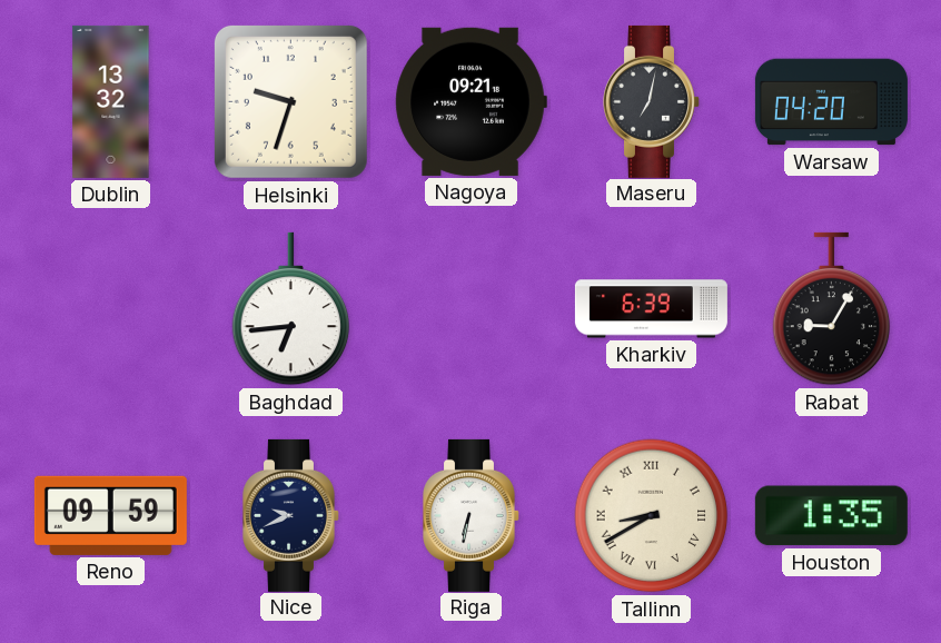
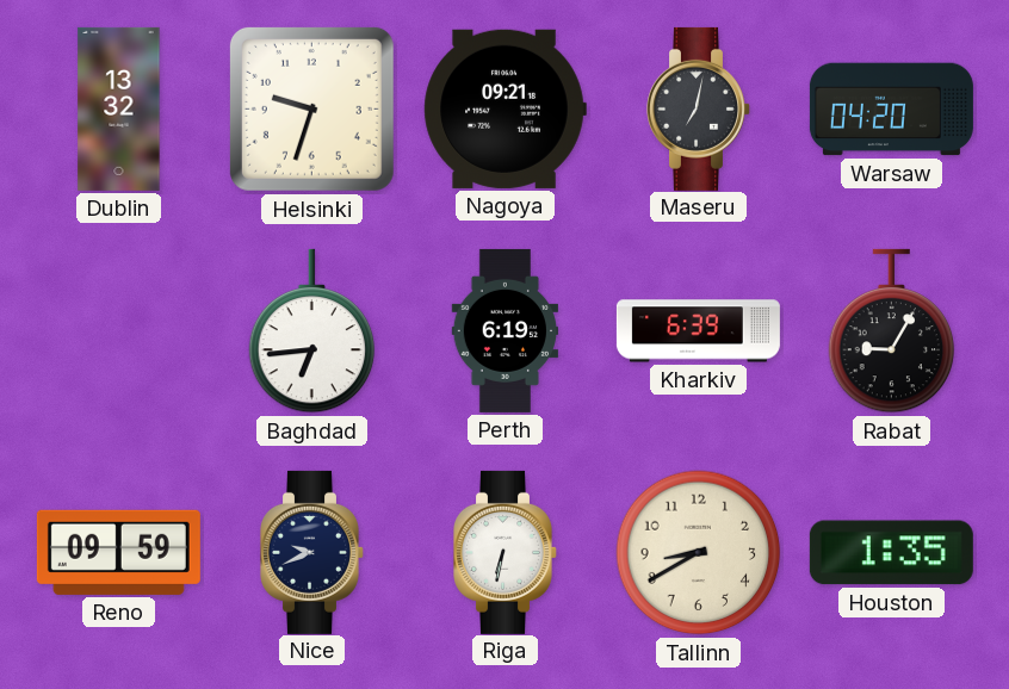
Perth: none -> 6:19
Tallinn numerals: Roman -> Arabic
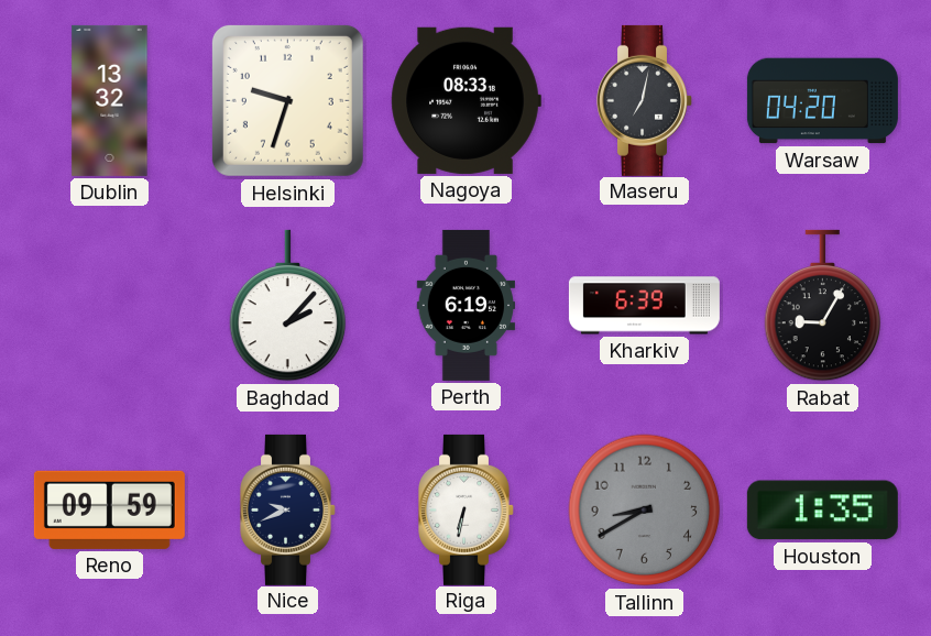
Nagoya: 09:21 -> 08:33
Baghdad: 6:44 -> 2:07
Tallinn dial: cream -> grey
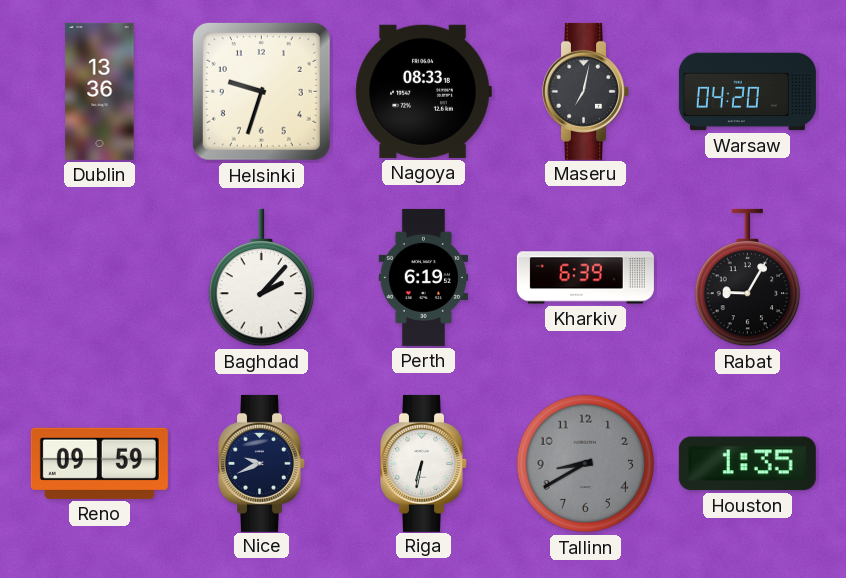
Dublin: 13:32 -> 13:36
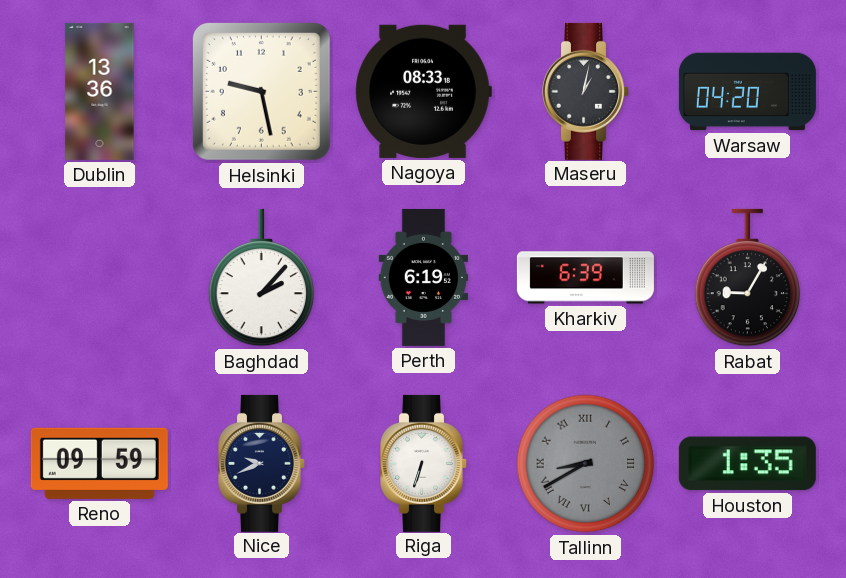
Helsinki: 9:33 -> 9:28
Maseru: 7:02 -> 1:02
Riga: 6:32 -> 6:33
Tallinn numerals: Arabic -> Roman
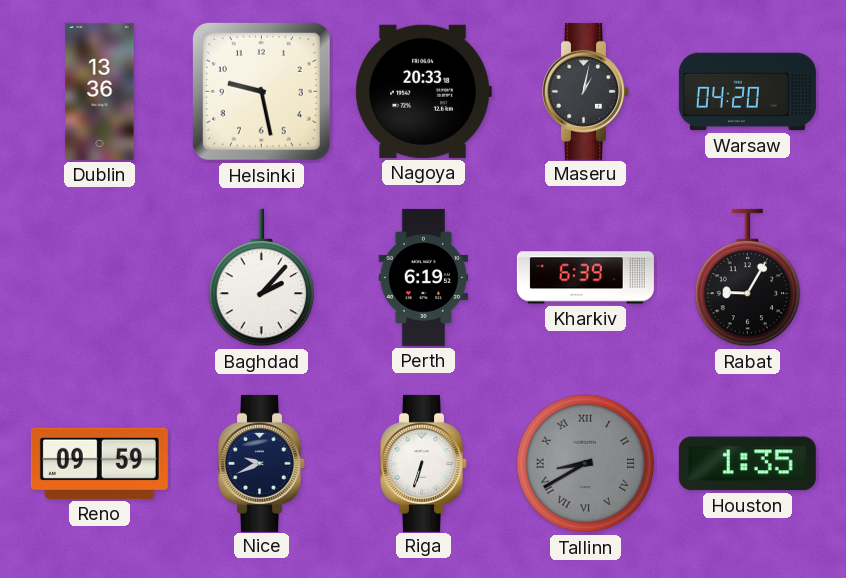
Nagoya: 08:33 -> 20:33
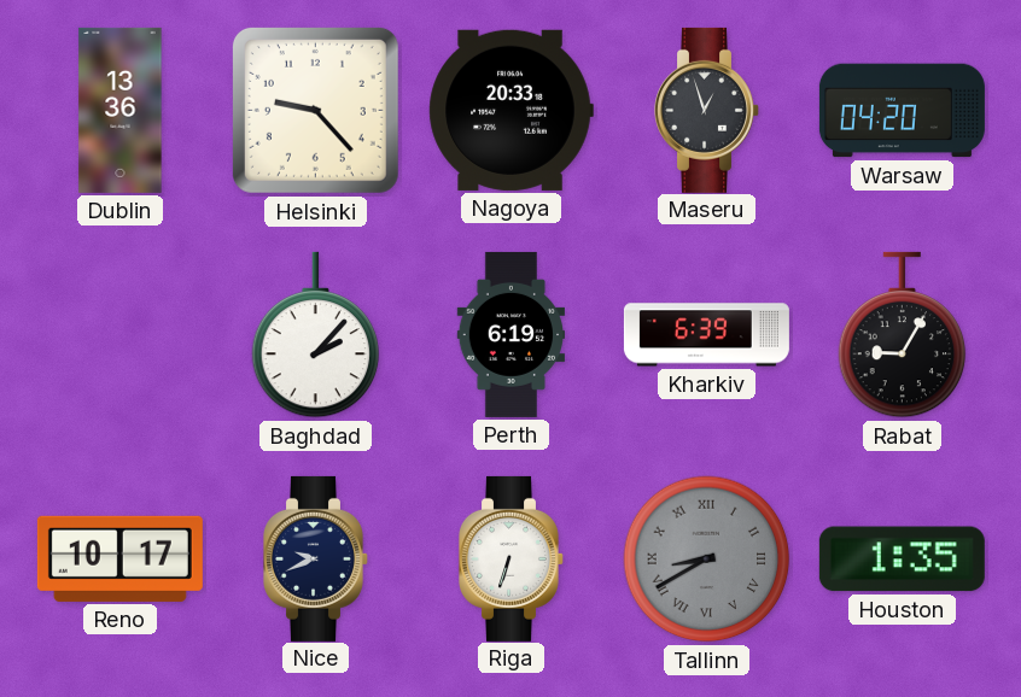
Helsinki: 9:28 -> 9:23
Maseru: 1:02 -> 12:57
Reno: 09:59 -> 10:17
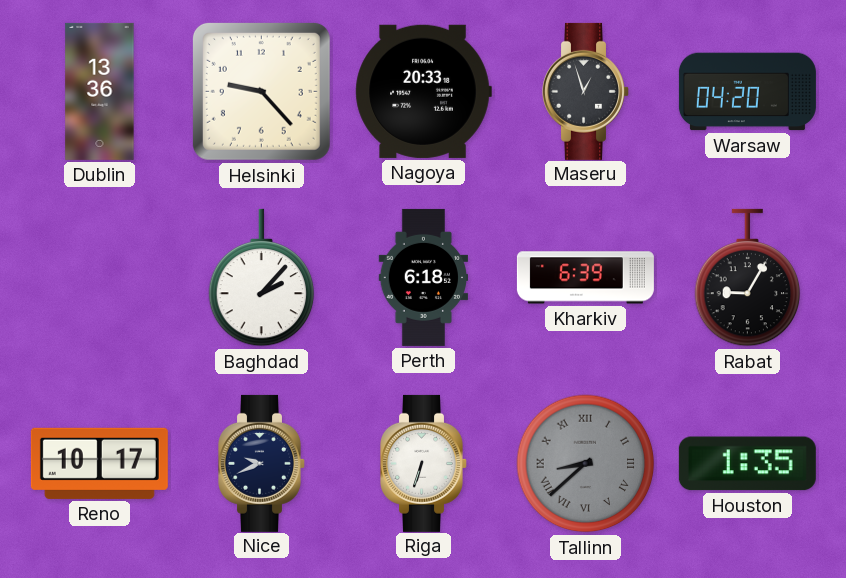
Perth: 6:19 -> 6:18
Tallinn: 8:40 -> 8:38
